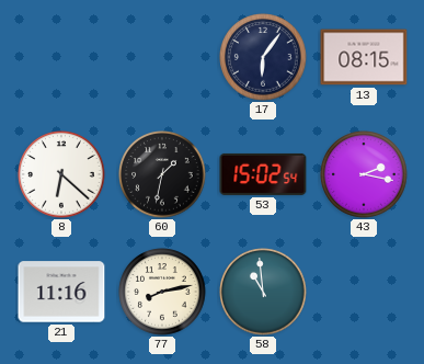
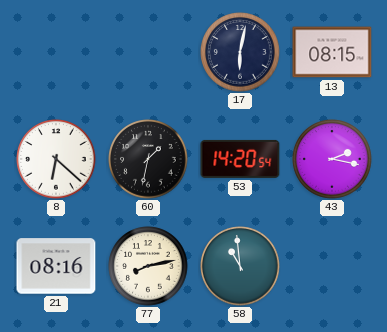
17: 6:06 -> 6:02
53: 15:02 -> 14:20
21: 11:16 -> 08:16
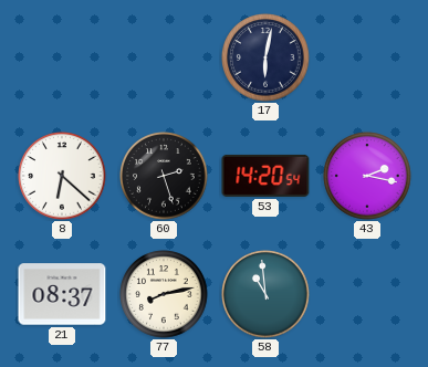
13: 08:15 -> none
60: 1:32 -> 2:27
21: 08:16 -> 08:37
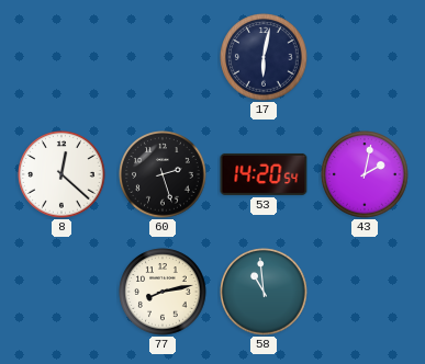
8: 6:22 -> 12:22
43: 2:17 -> 2:02
21: 08:37 -> none
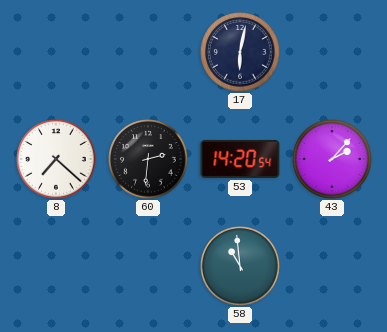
8: 12:22 -> 7:22
60: 2:27 -> 2:31
43: 2:02 -> 2:07
77: 8:13 -> none
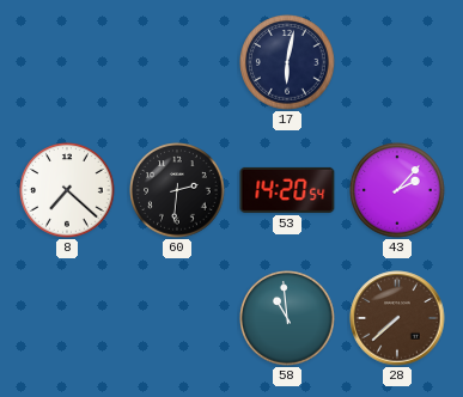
28: none -> 7:38
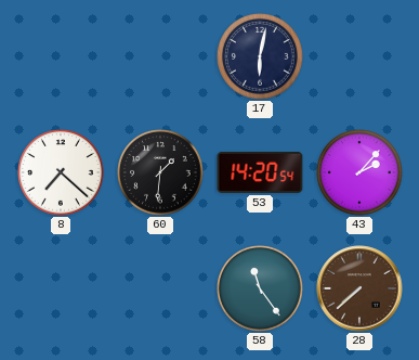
60: 2:31 -> 1:31
58: 10:59 -> 11:24
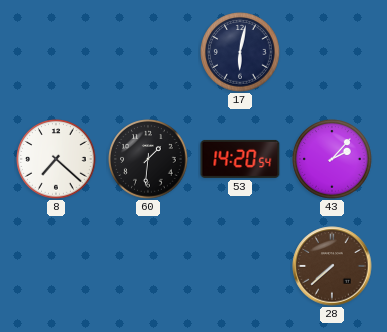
58: 11:24 -> none
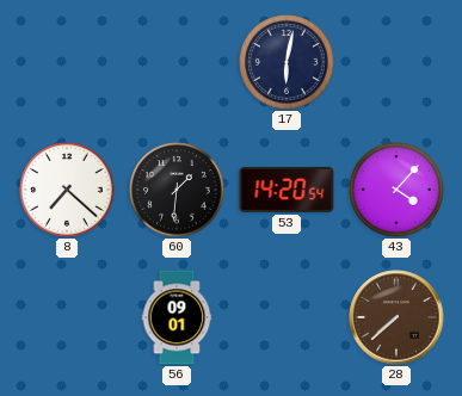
43: 2:07 -> 4:07
56: none -> 09:01
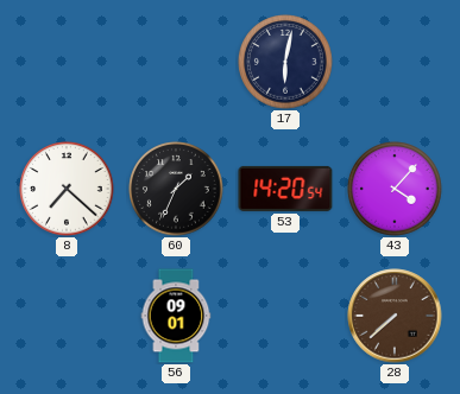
60: 1:31 -> 1:34
